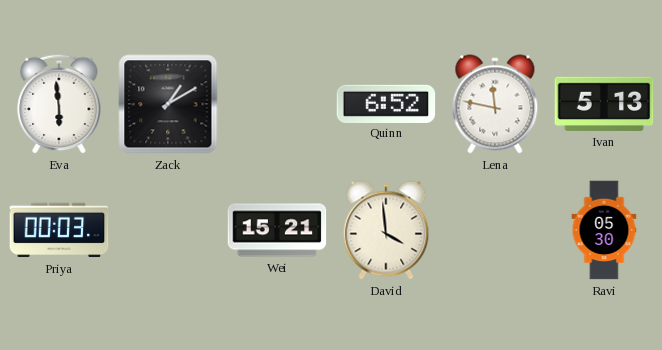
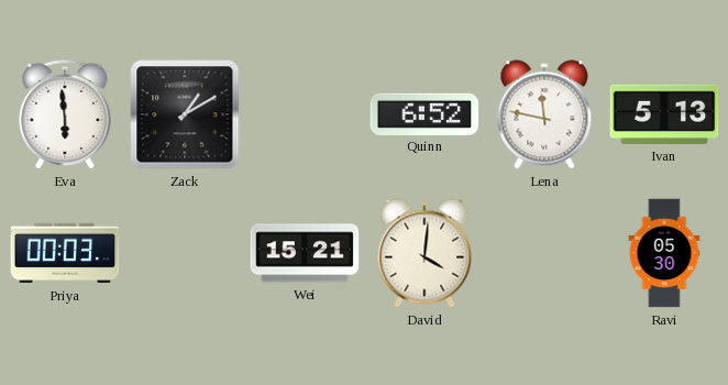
David: 3:59 -> 4:01
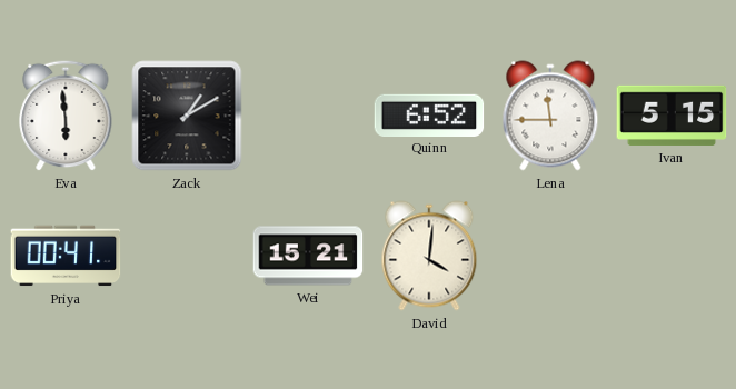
Lena: 11:47 -> 11:45
Ivan: 5:13 -> 5:15
Priya: 00:03 -> 00:41
Ravi: 05:30 -> none
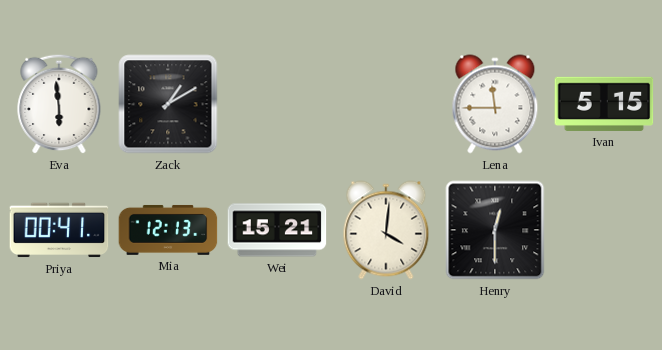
Quinn: 6:52 -> none
Mia: none -> 12:13
Henry: none -> 12:30
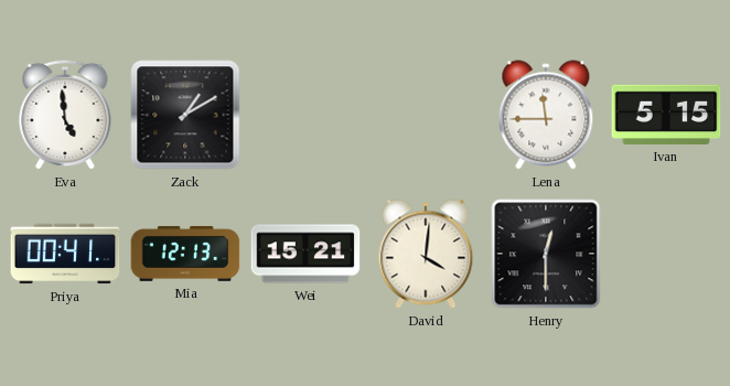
Eva: 5:59 -> 4:59
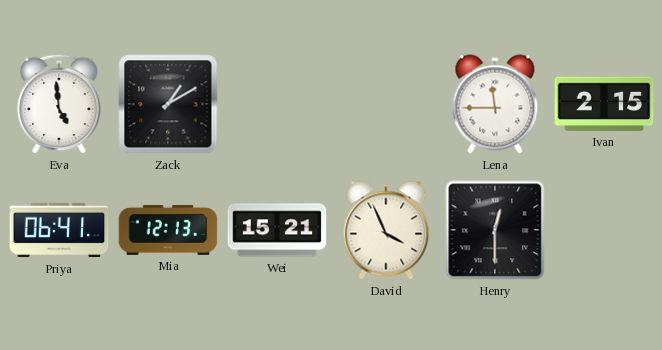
Ivan: 5:15 -> 2:15
Priya: 00:41 -> 06:41
David: 4:01 -> 3:56
